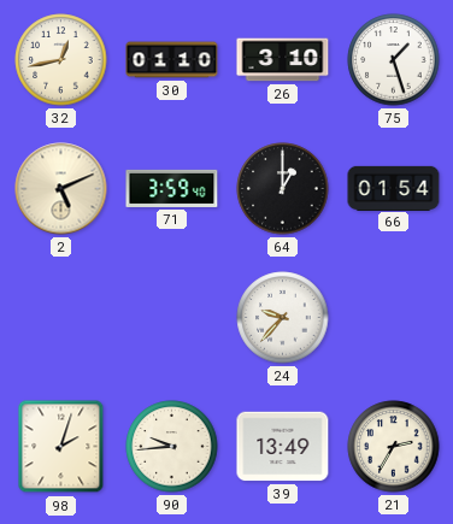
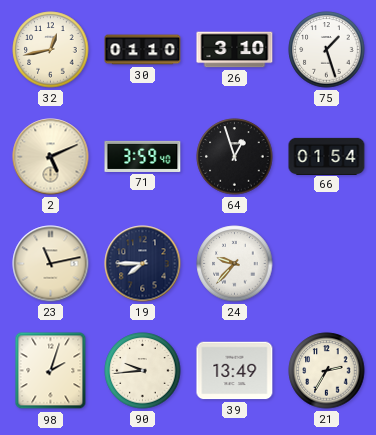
64: 1:00 -> 12:57
23: none -> 11:13
19: none -> 7:45
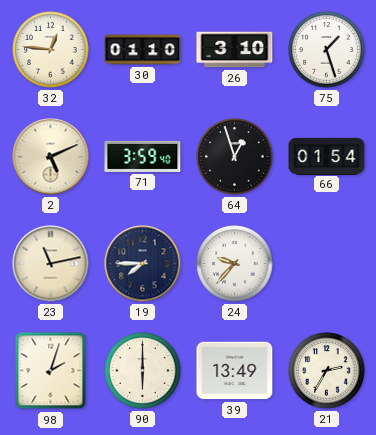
32: 12:43 -> 12:46
90: 9:44 -> 6:00
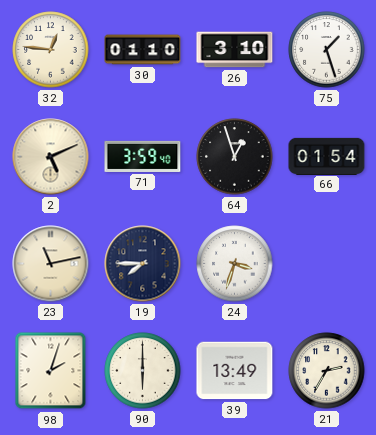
24: 9:37 -> 3:33
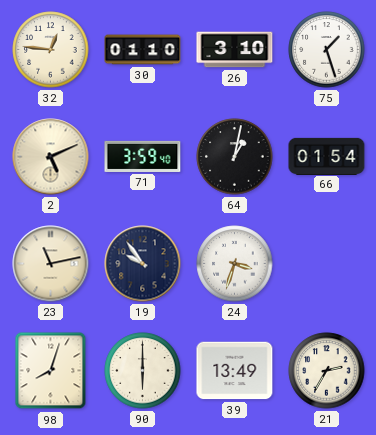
64: 12:57 -> 1:02
19: 7:45 -> 9:54
98: 2:03 -> 8:03
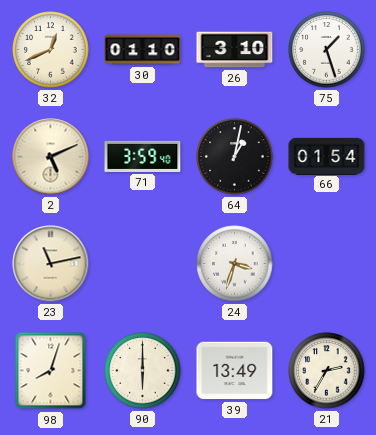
32: 12:46 -> 12:41
19: 9:54 -> none
